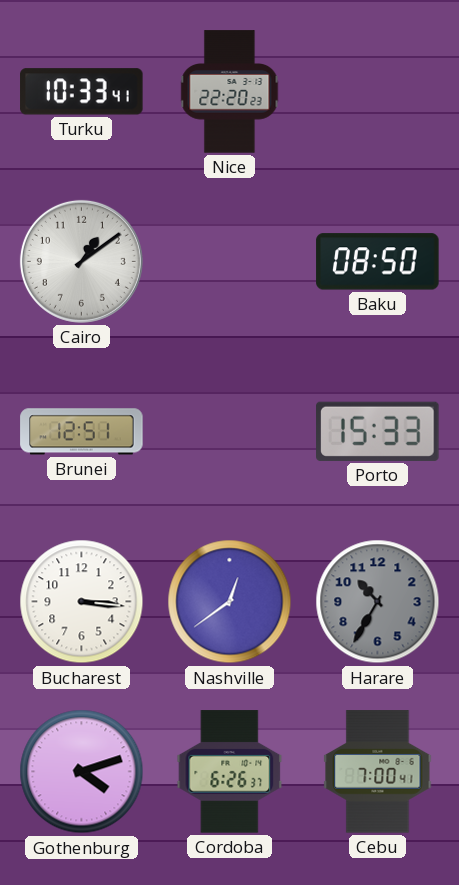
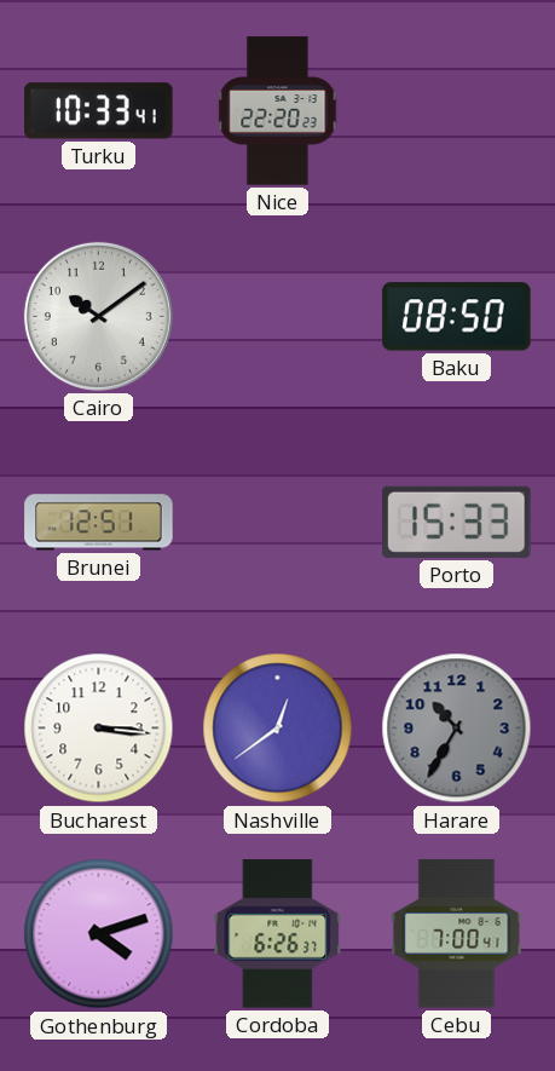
Cairo: 1:09 -> 10:09
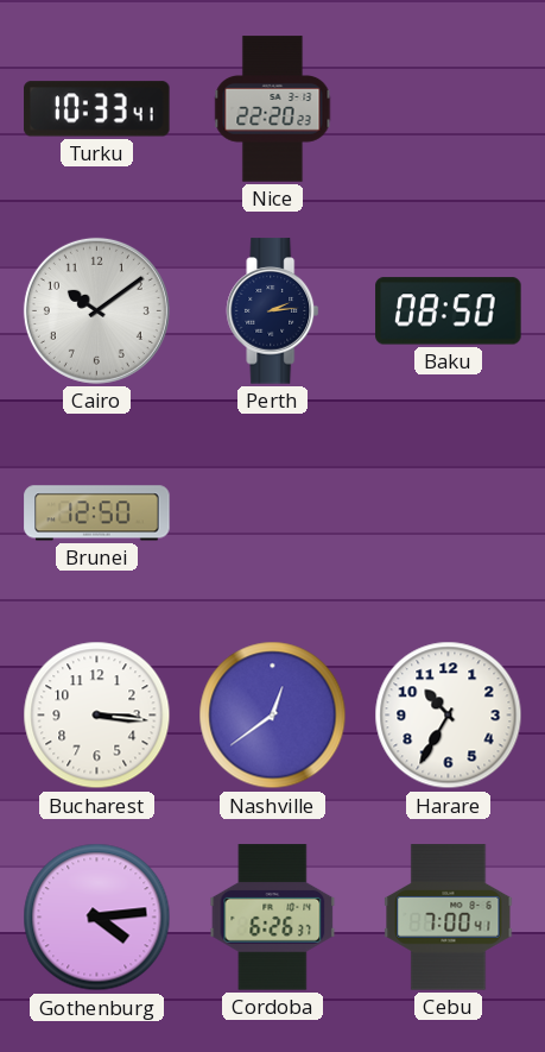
Perth: none -> 2:14
Brunei: 12:51 -> 12:50
Porto: 15:33 -> none
Harare dial: grey -> white
Gothenburg: 4:12 -> 4:14
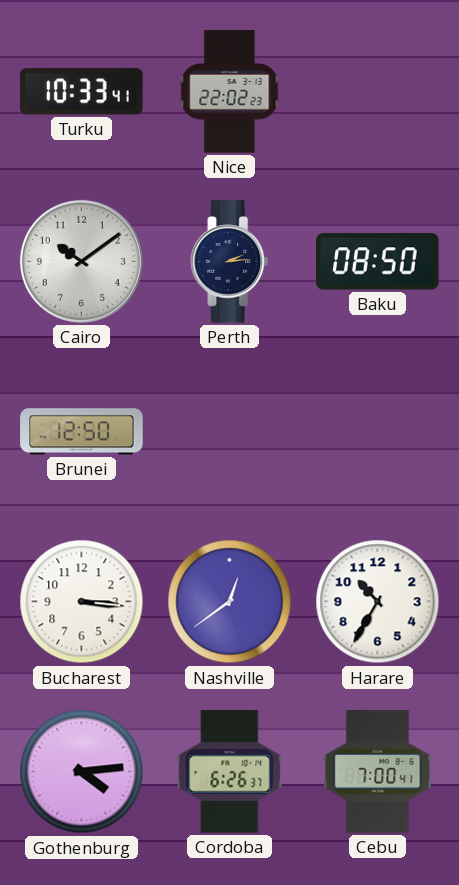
Nice: 22:20 -> 22:02
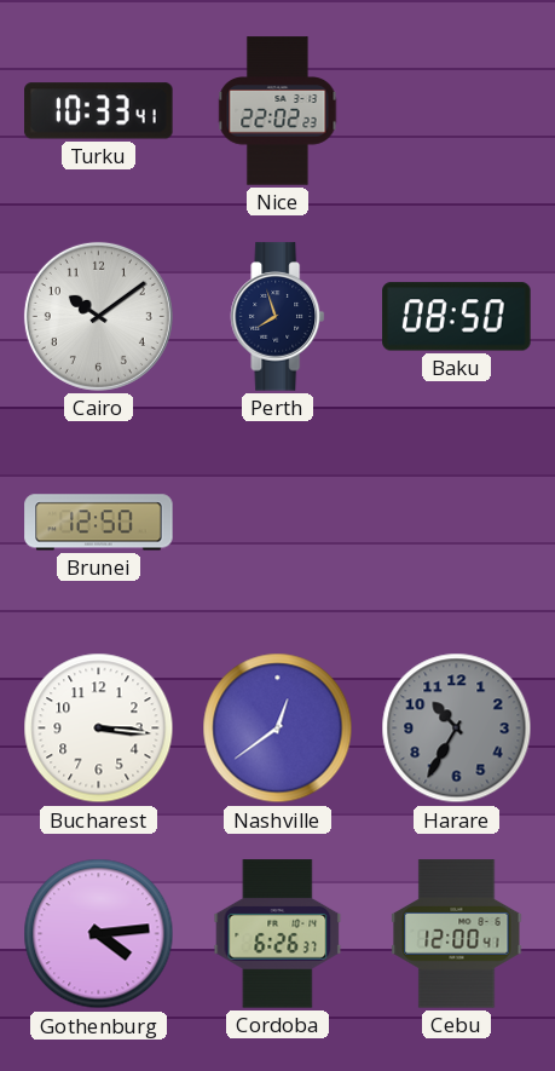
Perth: 2:14 -> 7:57
Harare dial: white -> grey
Cebu: 7:00 -> 12:00
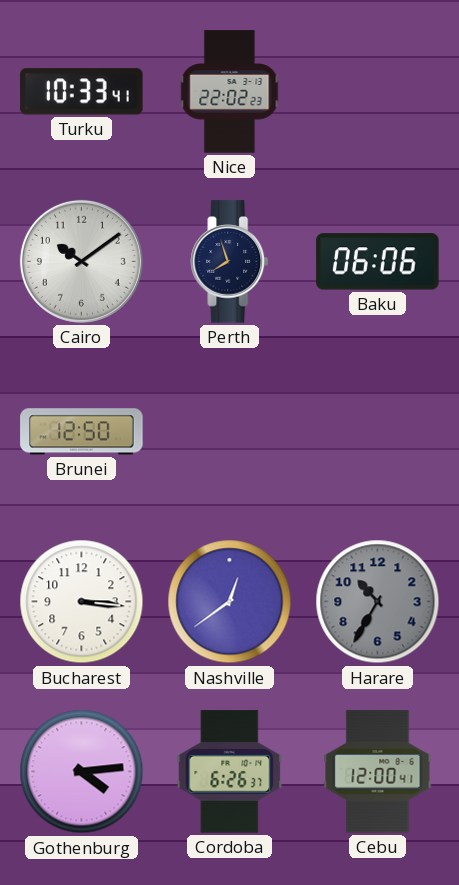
Baku: 08:50 -> 06:06
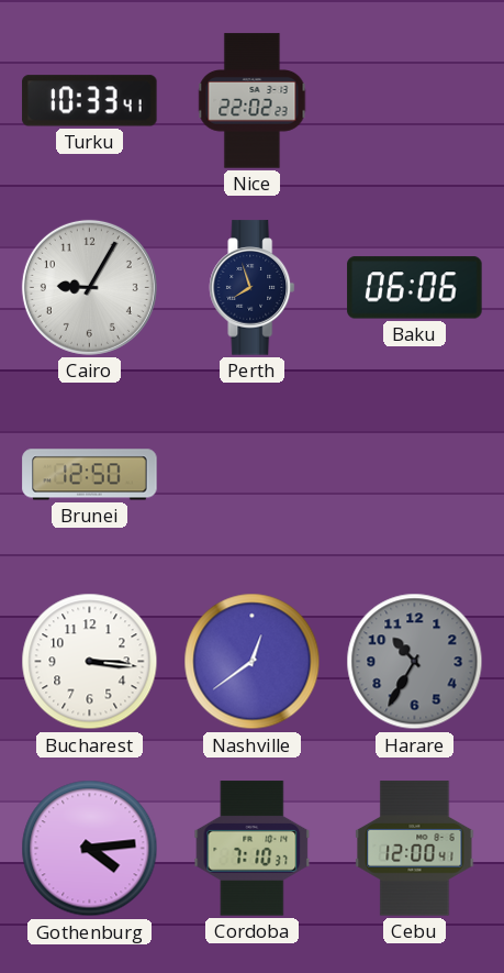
Cairo: 10:09 -> 9:05
Cordoba: 6:26 -> 7:10
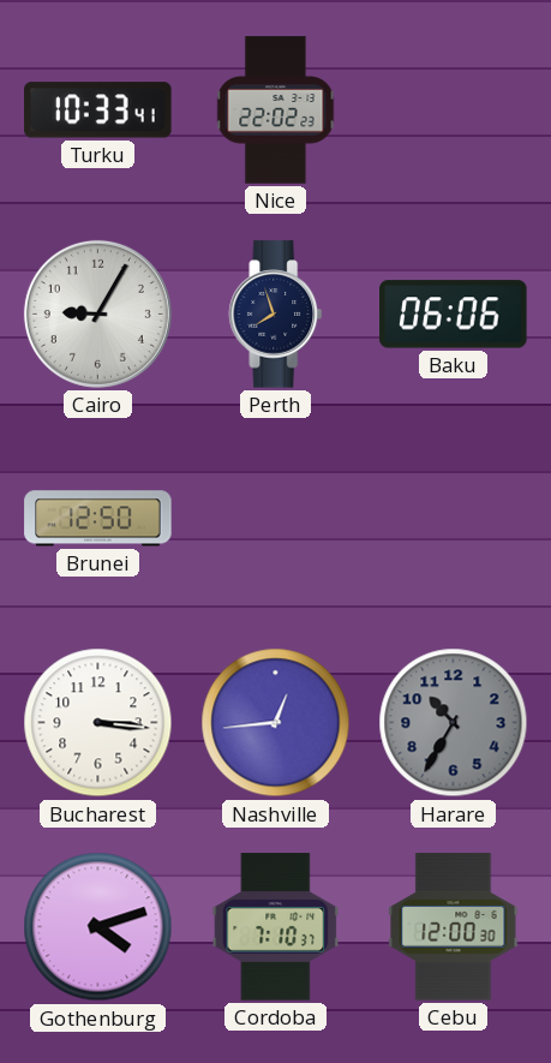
Nashville: 12:39 -> 12:44
Gothenburg: 4:14 -> 4:12
Cebu: 12:00:41 -> 12:00:30
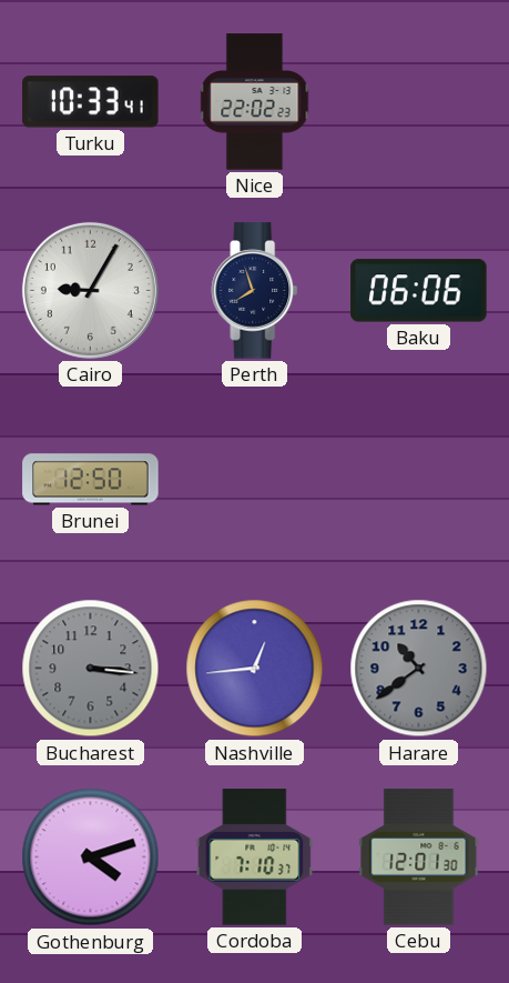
Bucharest dial: white -> grey
Harare: 10:35 -> 10:39
Cebu: 12:00 -> 12:01
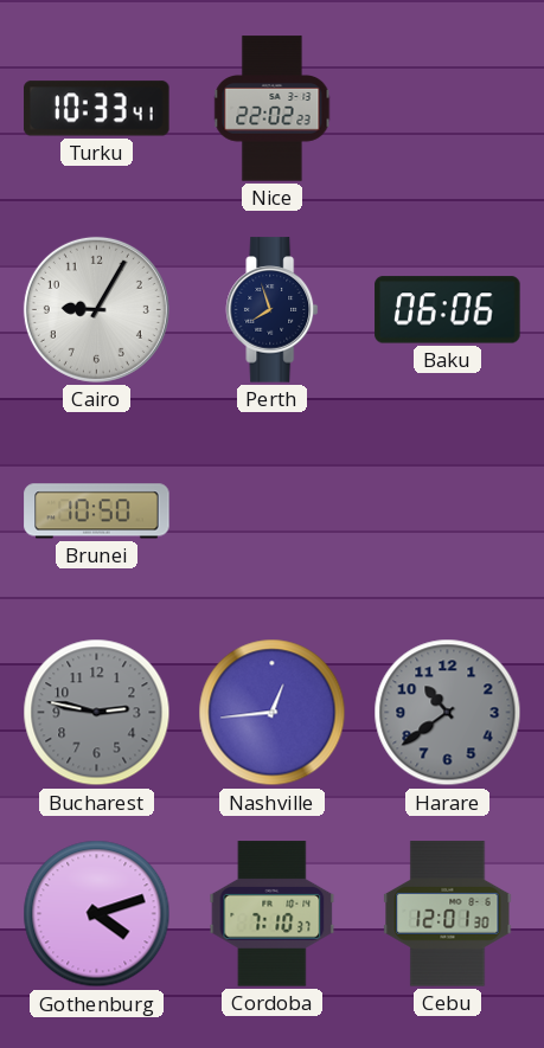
Brunei: 12:50 -> 10:50
Bucharest: 3:16 -> 2:47
